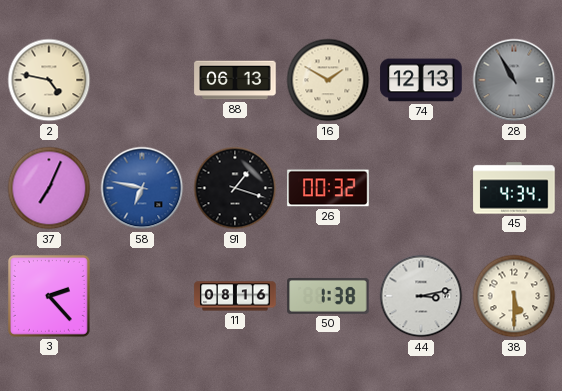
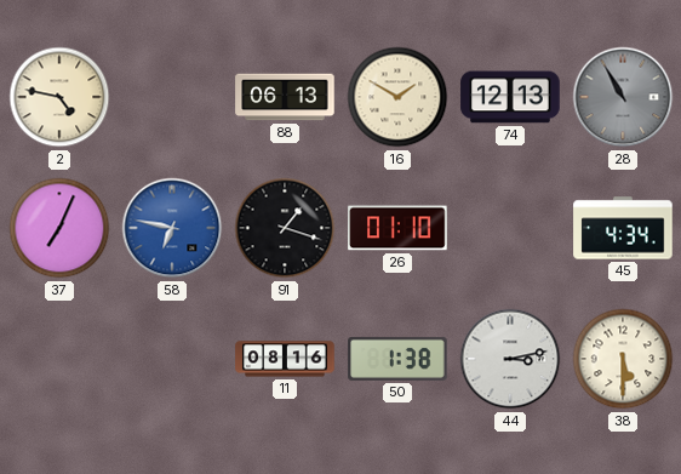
26: 00:32 -> 01:10
3: 2:23 -> none
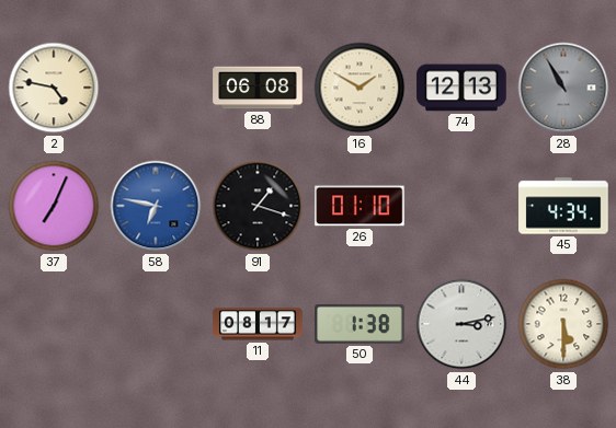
88: 06:13 -> 06:08
11: 08:16 -> 08:17
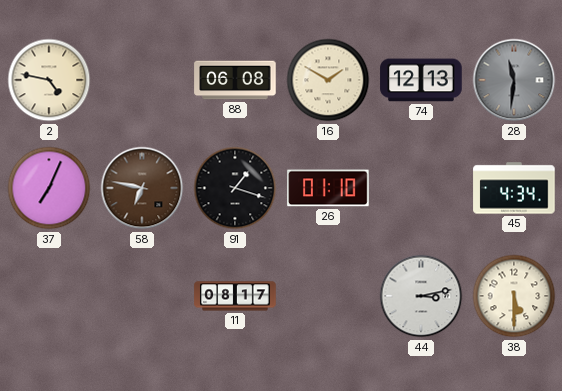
28: 10:55 -> 11:31
58 dial: blue -> brown
50: 1:38 -> none
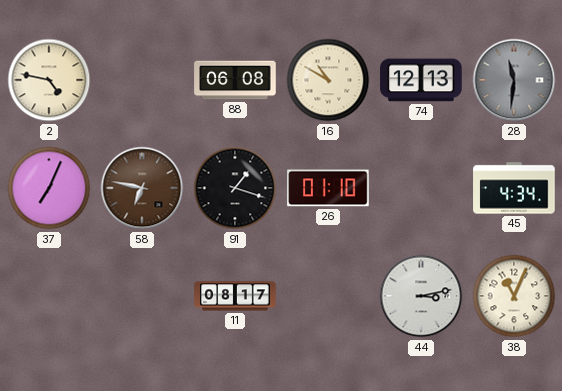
16: 1:50 -> 10:50
38: 5:30 -> 11:04
